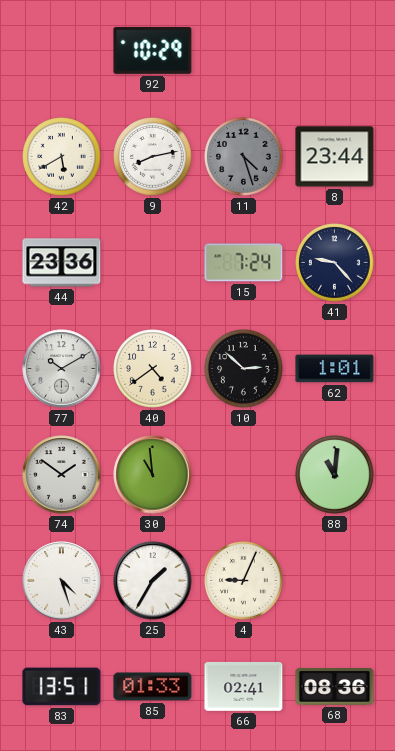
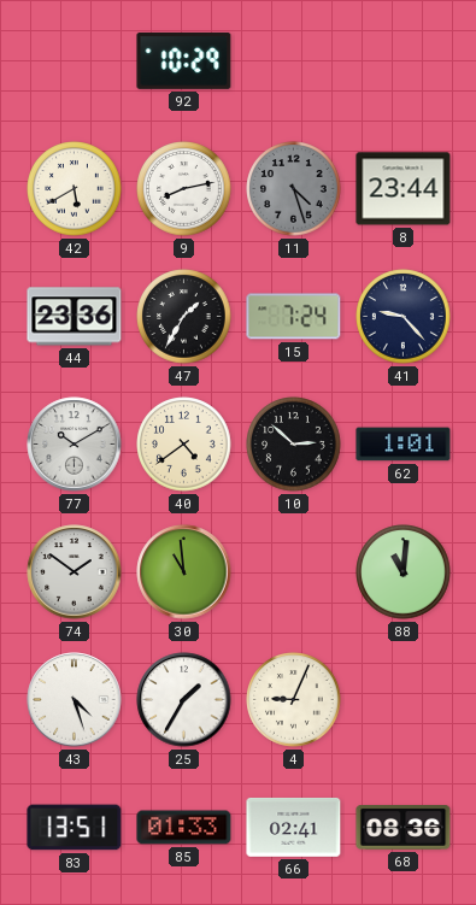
47: none -> 1:35
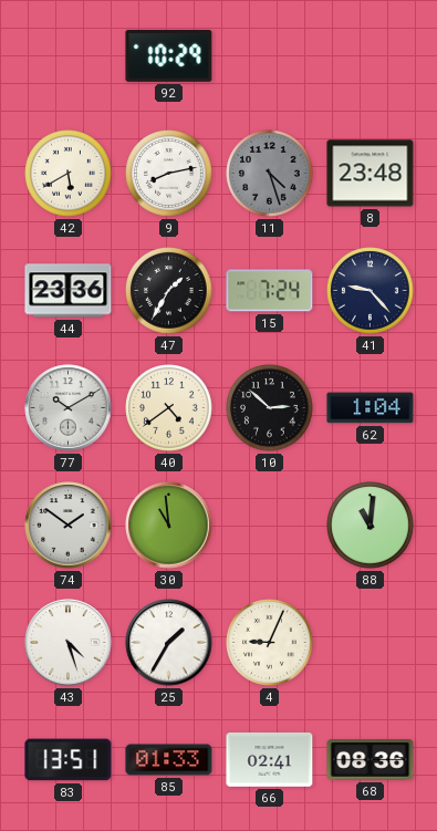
8: 23:44 -> 23:48
62: 1:01 -> 1:04
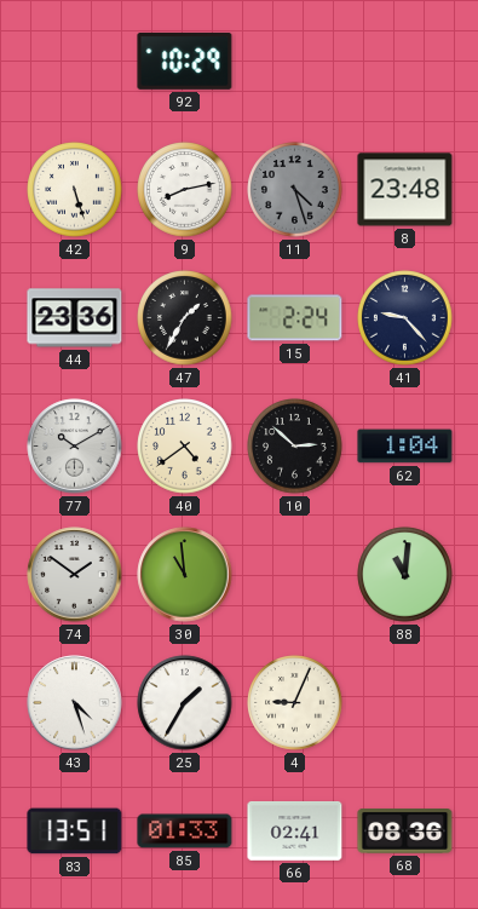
42: 5:40 -> 5:27
15: 7:24 -> 2:24
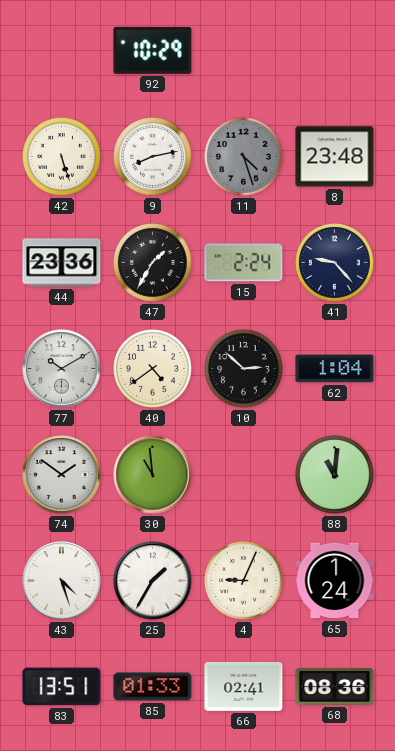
65: none -> 1:24
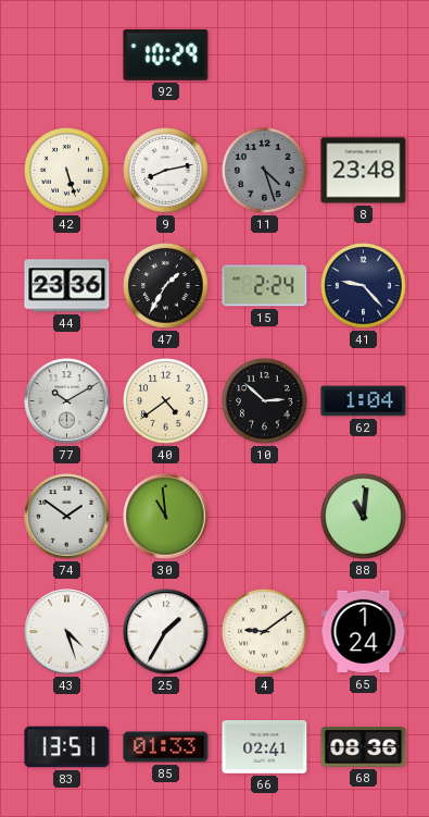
4: 9:04 -> 9:09
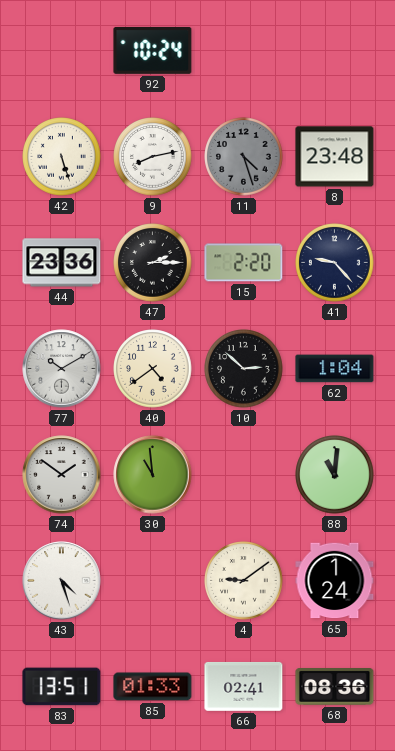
92: 10:29 -> 10:24
47: 1:35 -> 2:15
15: 2:24 -> 2:20
25: 1:35 -> none
